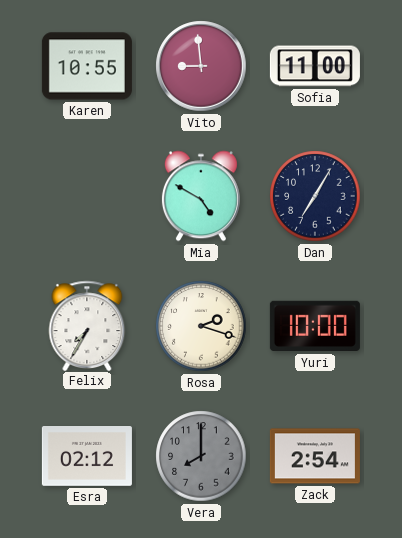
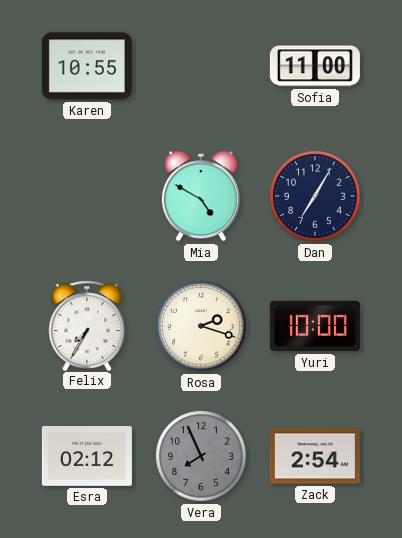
Vito: 8:59 -> none
Vera: 8:00 -> 7:56
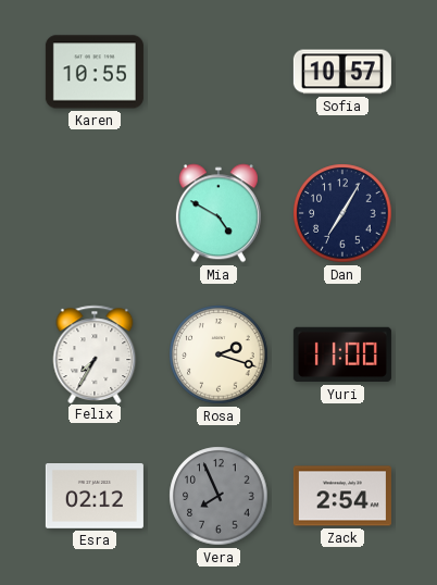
Sofia: 11:00 -> 10:57
Yuri: 10:00 -> 11:00
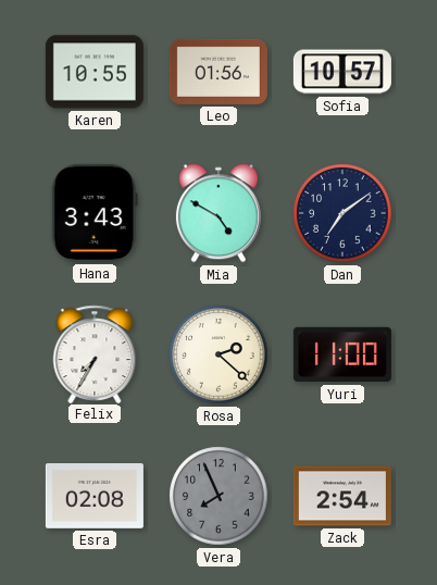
Leo: none -> 01:56
Hana: none -> 3:43
Dan: 7:05 -> 7:09
Rosa: 2:18 -> 2:22
Esra: 02:12 -> 02:08
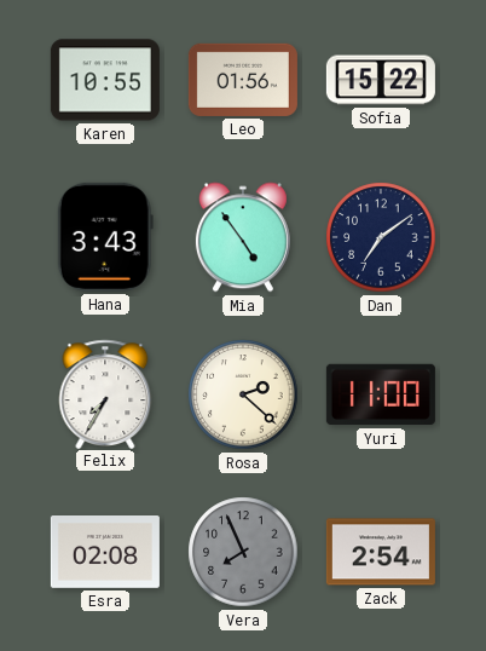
Sofia: 10:57 -> 15:22
Mia: 4:50 -> 4:54
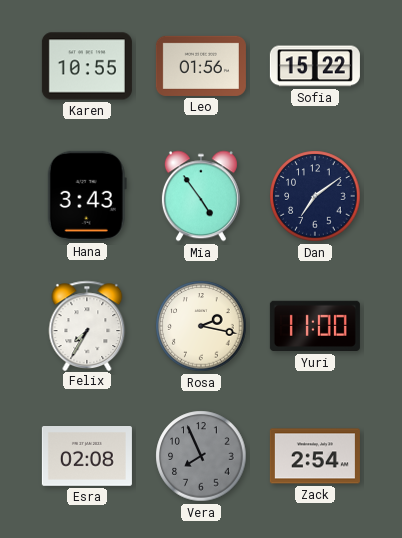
Rosa: 2:22 -> 2:17
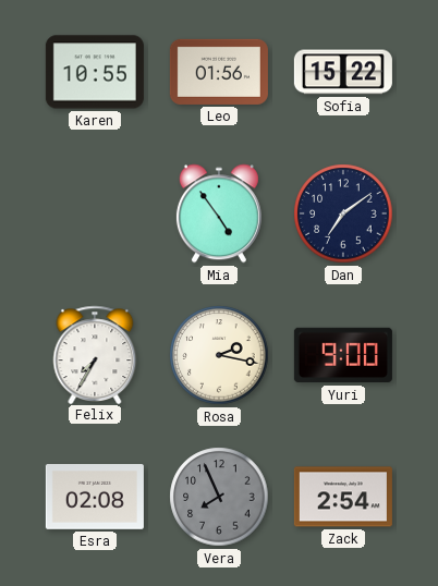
Hana: 3:43 -> none
Yuri: 11:00 -> 9:00
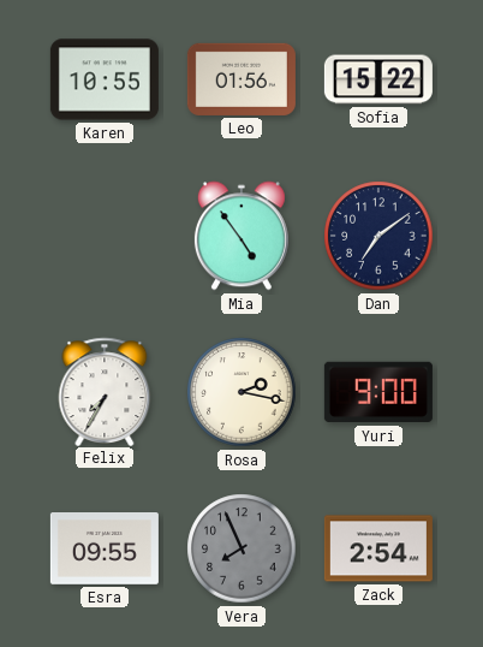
Esra: 02:08 -> 09:55
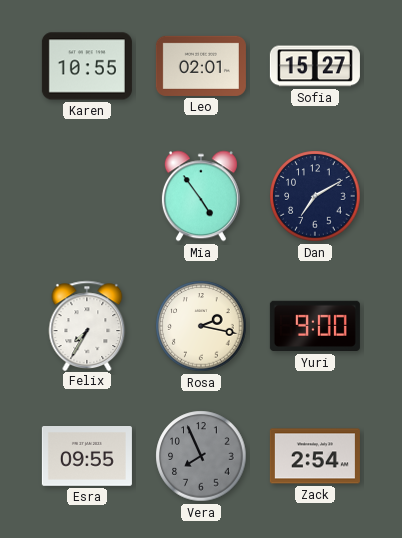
Leo: 01:56 -> 02:01
Sofia: 15:22 -> 15:27
Dan: 7:09 -> 7:10
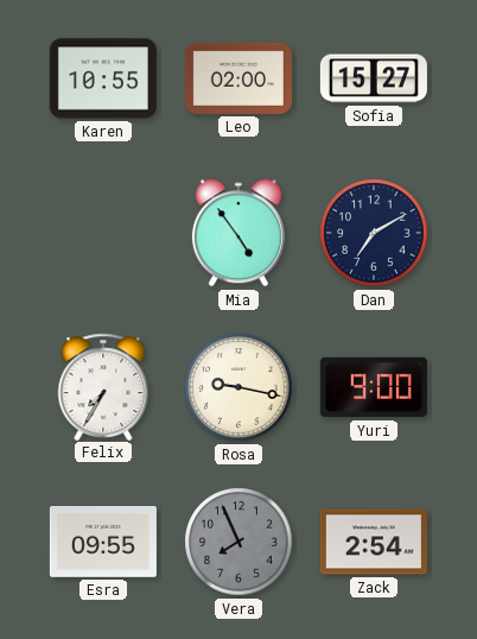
Leo: 02:01 -> 02:00
Rosa: 2:17 -> 9:17
